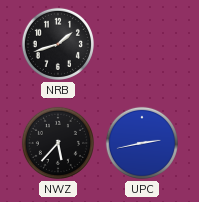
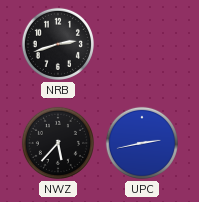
NRB: 1:42 -> 2:42
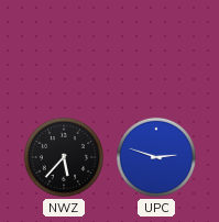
NRB: 2:42 -> none
UPC: 2:43 -> 2:48
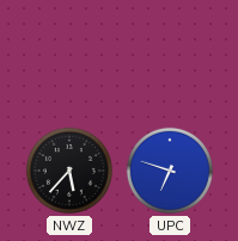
UPC: 2:48 -> 6:48
